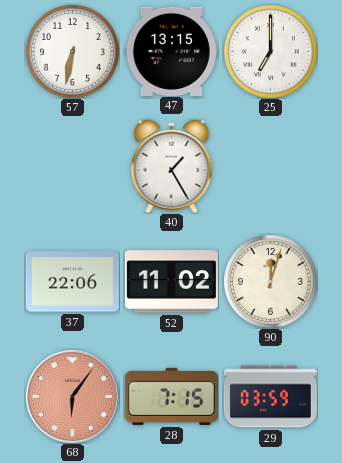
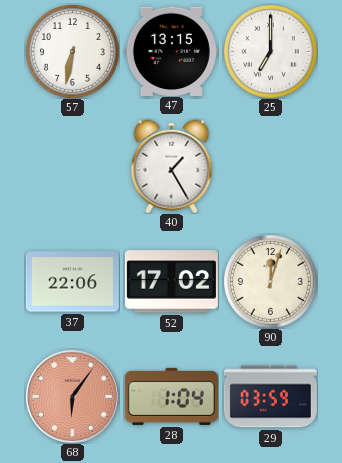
52: 11:02 -> 17:02
28: 7:15 -> 1:04
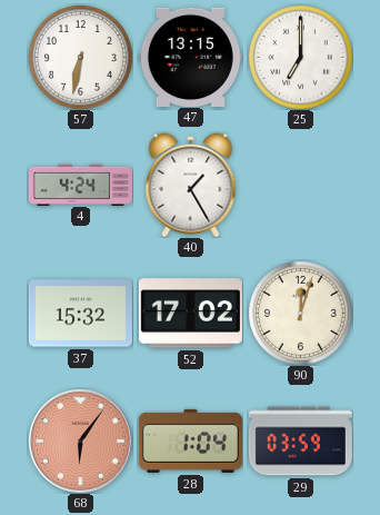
4: none -> 4:24
37: 22:06 -> 15:32
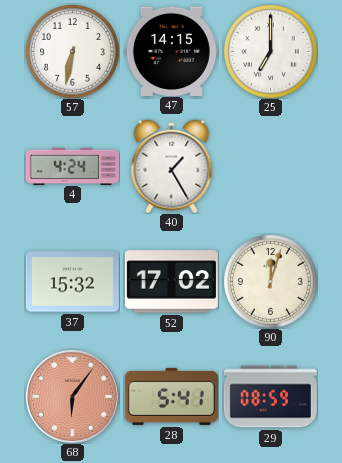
47: 13:15 -> 14:15
28: 1:04 -> 5:41
29: 03:59 -> 08:59
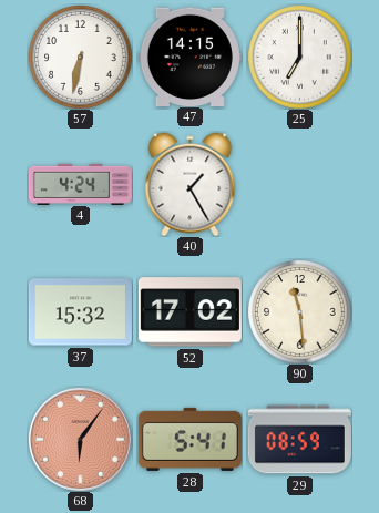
90: 12:03 -> 11:29
